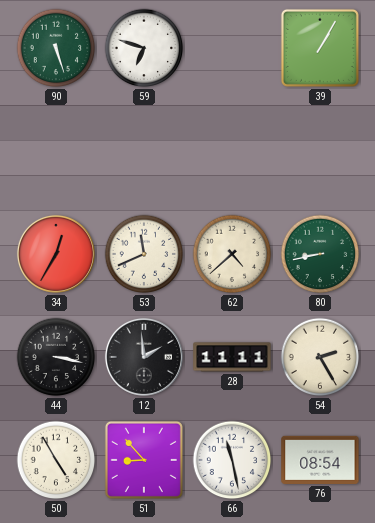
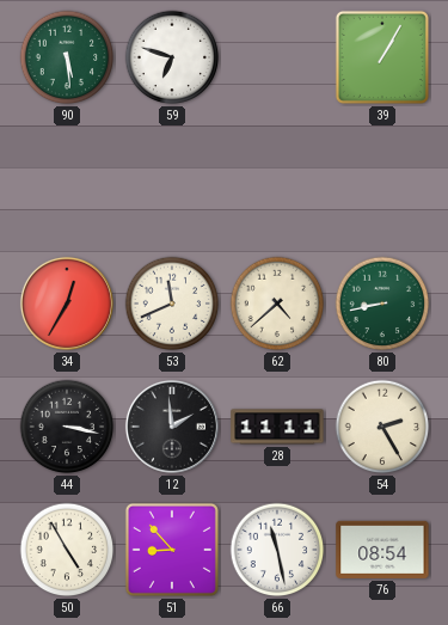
90: 5:27 -> 5:29
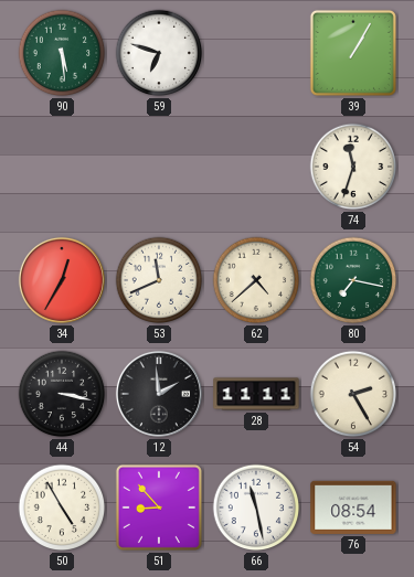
74: none -> 11:33
80: 8:43 -> 7:17
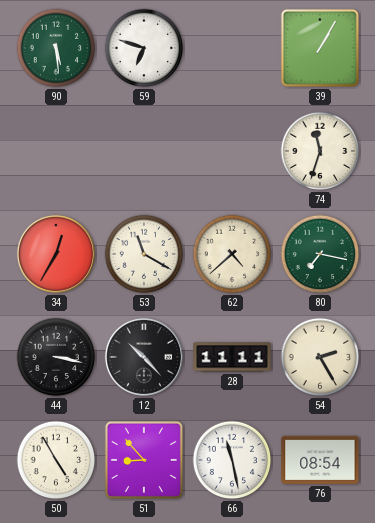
53: 11:41 -> 11:20
12: 1:59 -> 10:23
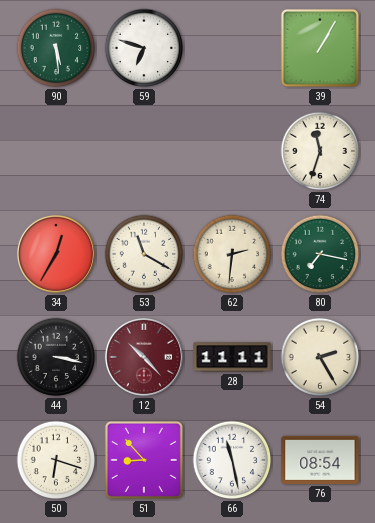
62: 4:38 -> 2:31
12 dial: black -> burgundy
50: 4:55 -> 6:18
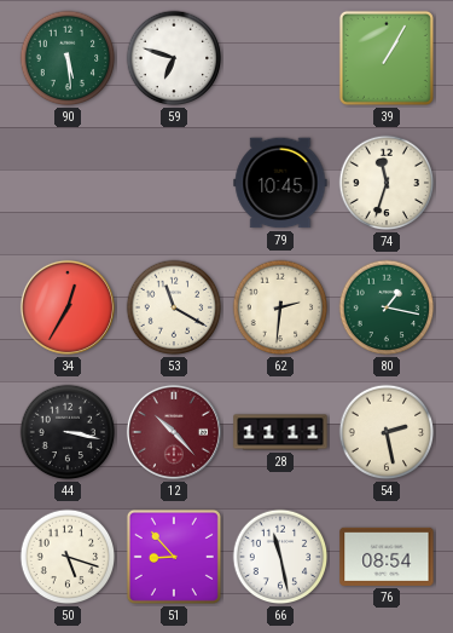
79: none -> 10:45
80: 7:17 -> 1:17
54: 2:25 -> 2:28
50: 6:18 -> 5:18
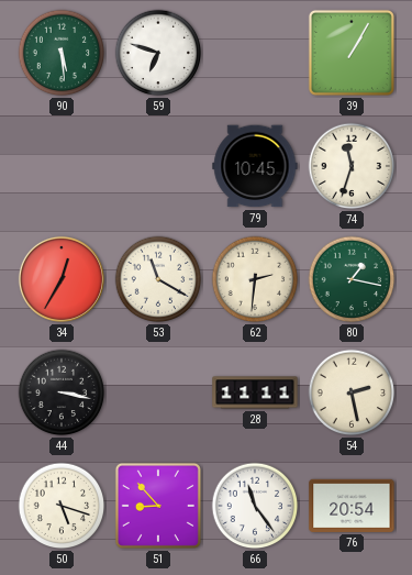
12: 10:23 -> none
66: 11:28 -> 11:24
76: 08:54 -> 20:54
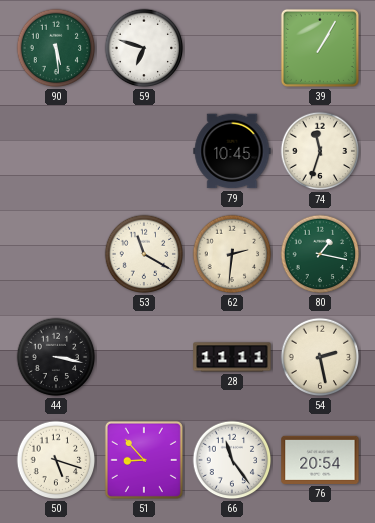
34: 12:35 -> none
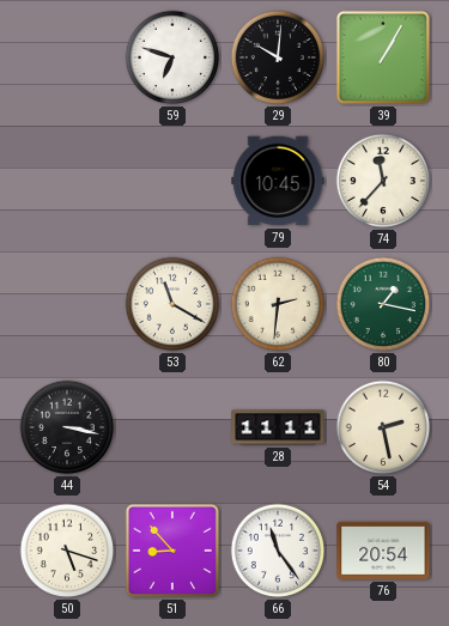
90: 5:29 -> none
29: none -> 10:01
74: 11:33 -> 11:37
